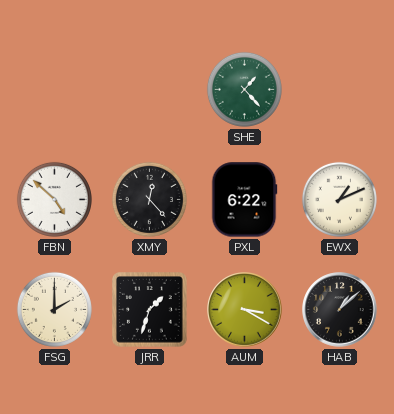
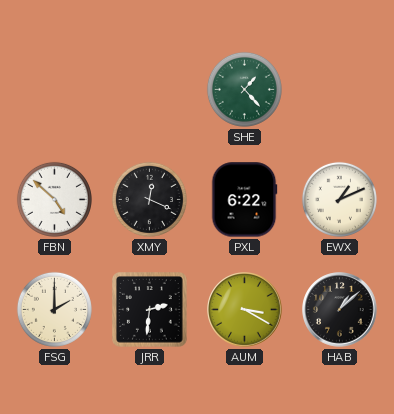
XMY: 12:23 -> 12:19
JRR: 1:33 -> 2:31
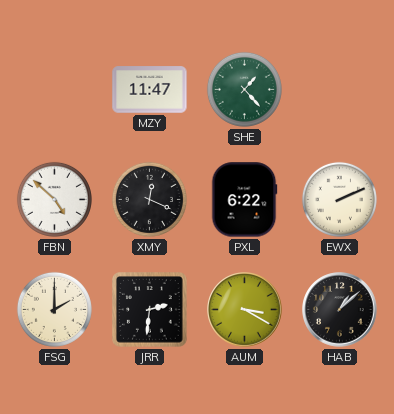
MZY: none -> 11:47
EWX: 1:11 -> 2:11
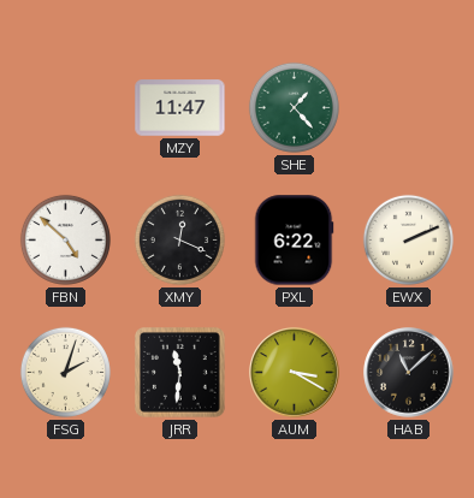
FSG: 2:00 -> 2:03
JRR: 2:31 -> 11:31
HAB: 1:08 -> 11:08
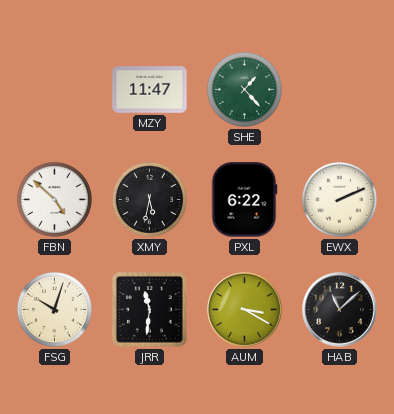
XMY: 12:19 -> 5:32
FSG: 2:03 -> 10:03
